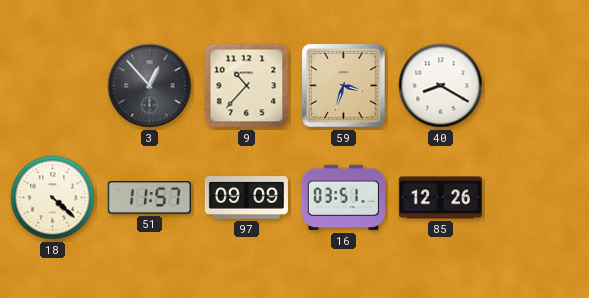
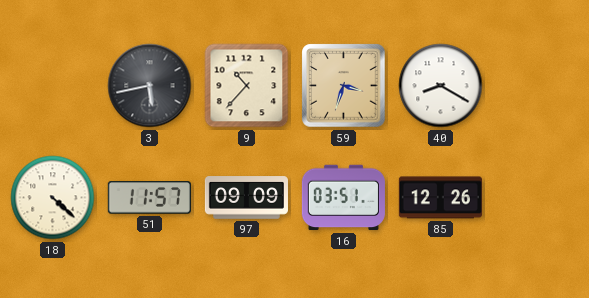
3: 12:53 -> 5:43
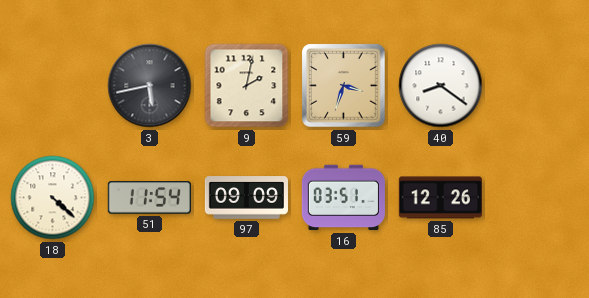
9: 10:37 -> 2:02
40: 8:20 -> 8:21
51: 11:57 -> 11:54
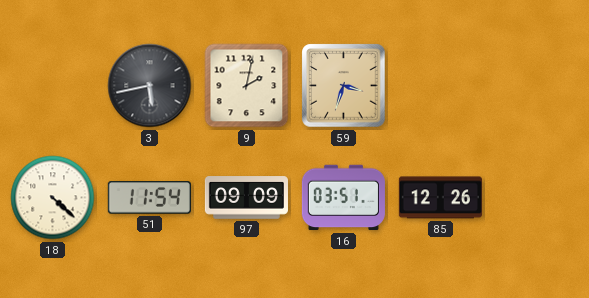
40: 8:21 -> none
